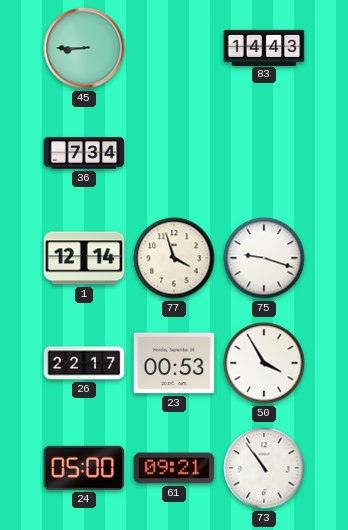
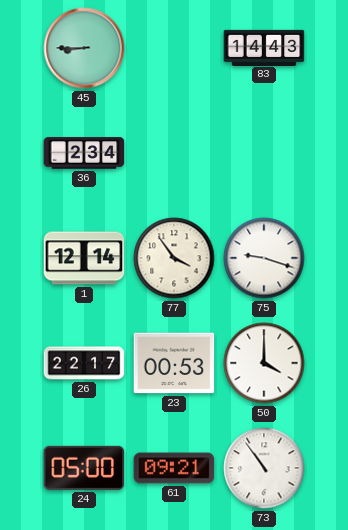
36: 7:34 -> 2:34
77: 3:57 -> 3:54
50: 3:55 -> 4:00
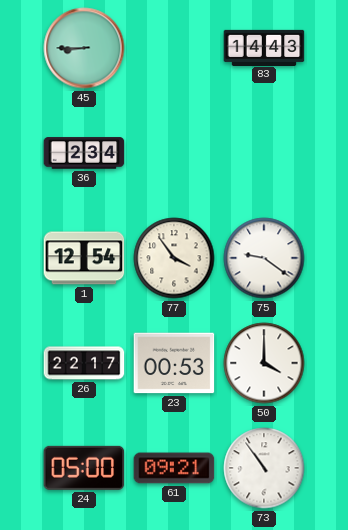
1: 12:14 -> 12:54
75: 9:18 -> 9:21
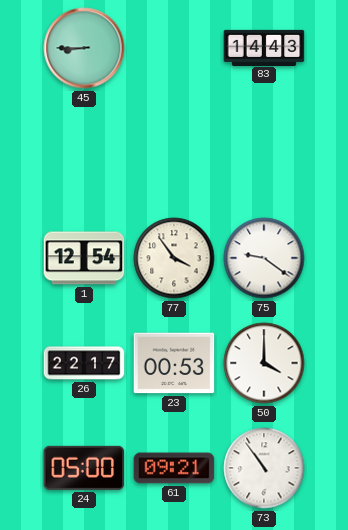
36: 2:34 -> none
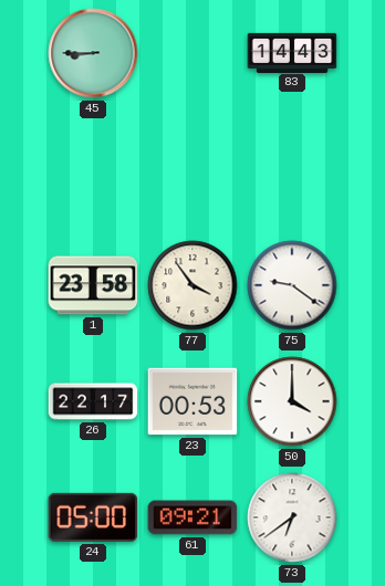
1: 12:54 -> 23:58
73: 10:54 -> 6:39
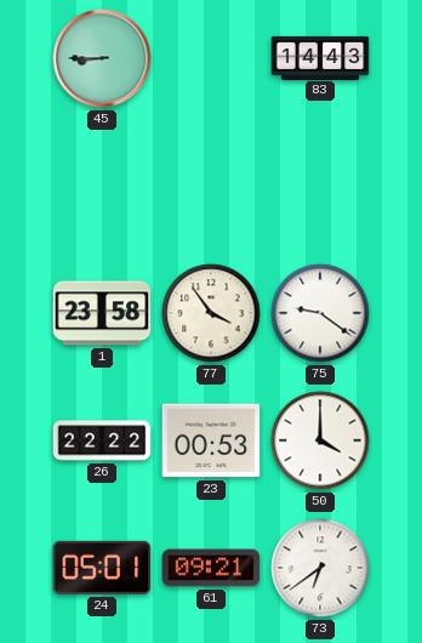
26: 22:17 -> 22:22
24: 05:00 -> 05:01
